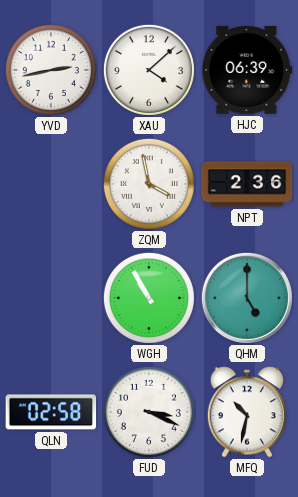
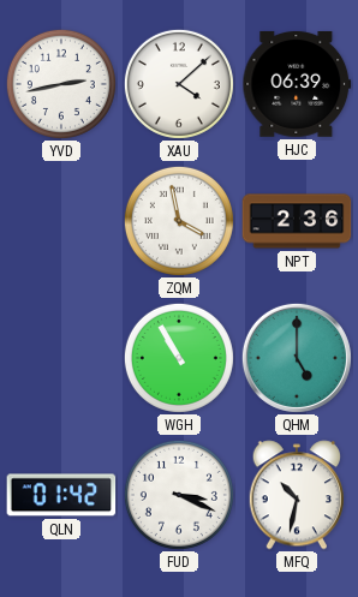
QLN: 02:58 -> 01:42
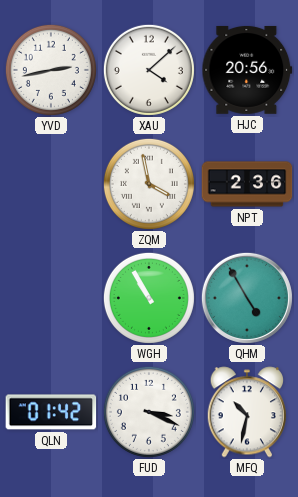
HJC: 06:39 -> 20:56
QHM: 5:00 -> 4:55
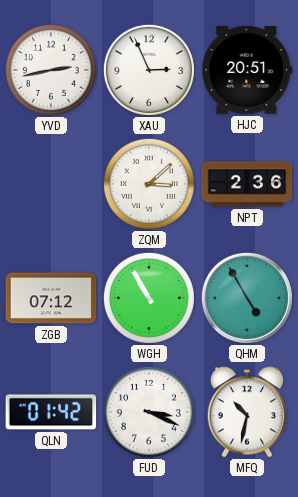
XAU: 4:08 -> 2:56
HJC: 20:56 -> 20:51
ZQM: 3:58 -> 3:08
ZGB: none -> 07:12
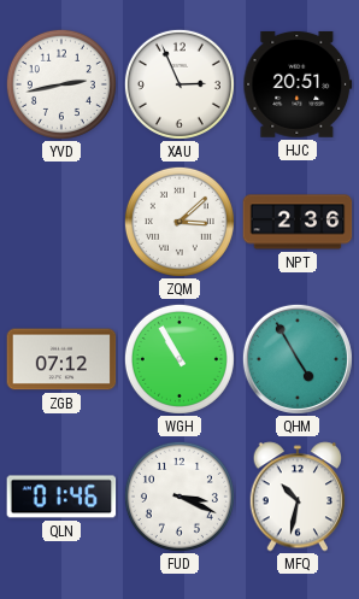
QLN: 01:42 -> 01:46
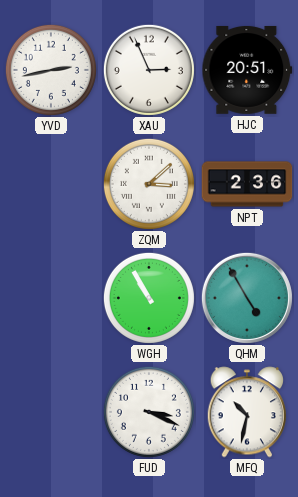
ZGB: 07:12 -> none
QLN: 01:46 -> none
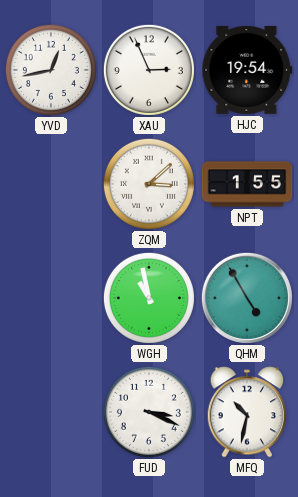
YVD: 2:43 -> 12:43
HJC: 20:51 -> 19:54
NPT: 2:36 -> 1:55
WGH: 10:55 -> 10:58
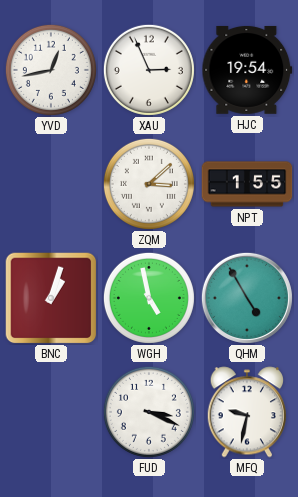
BNC: none -> 1:03
WGH: 10:58 -> 4:58
MFQ: 10:32 -> 9:32
